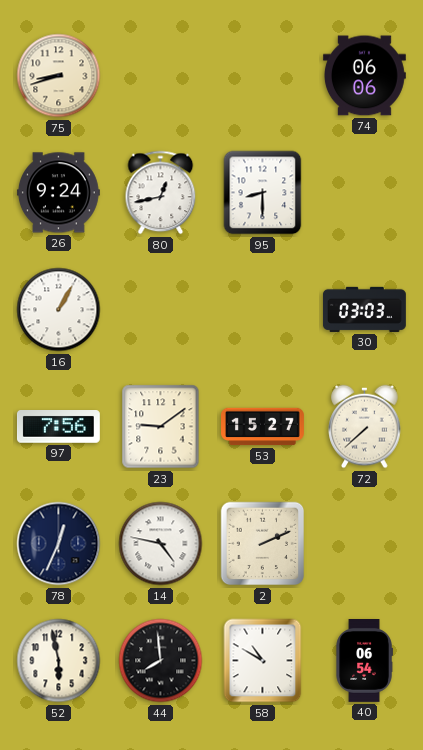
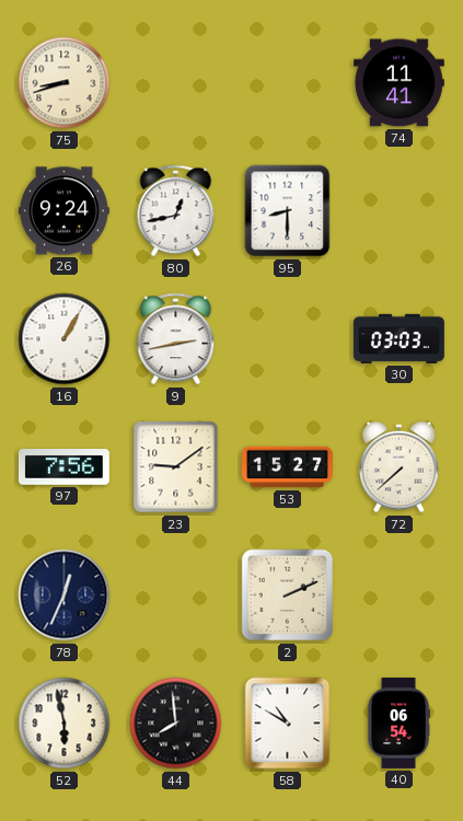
74: 06:06 -> 11:41
9: none -> 2:43
14: 4:47 -> none
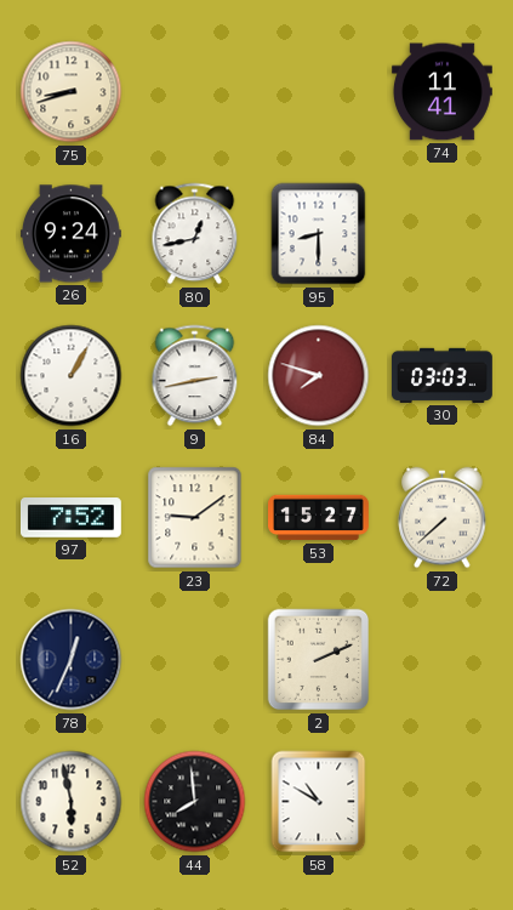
84: none -> 7:48
97: 7:56 -> 7:52
40: 06:54 -> none
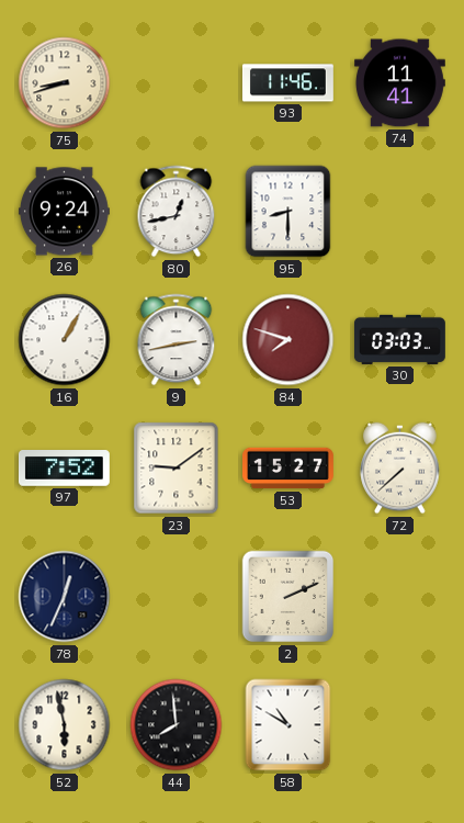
93: none -> 11:46
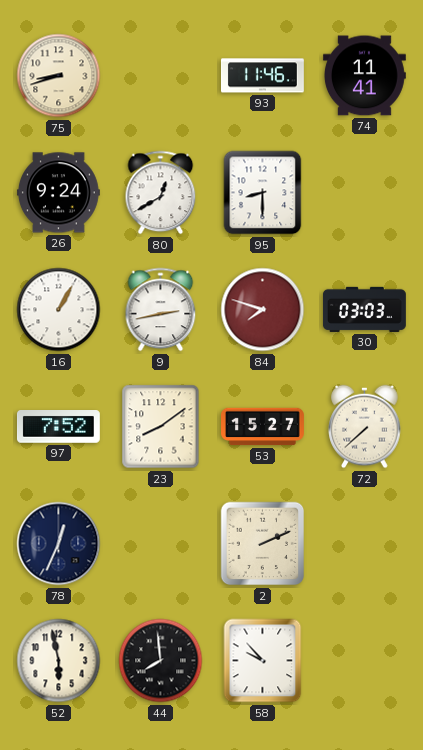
80: 12:43 -> 12:40
23: 9:09 -> 8:09
58: 10:50 -> 9:53
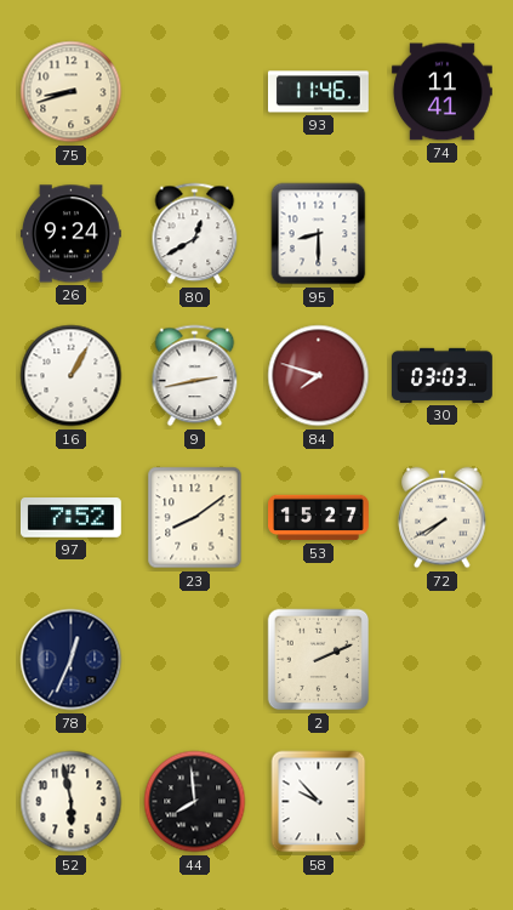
72: 7:38 -> 7:40
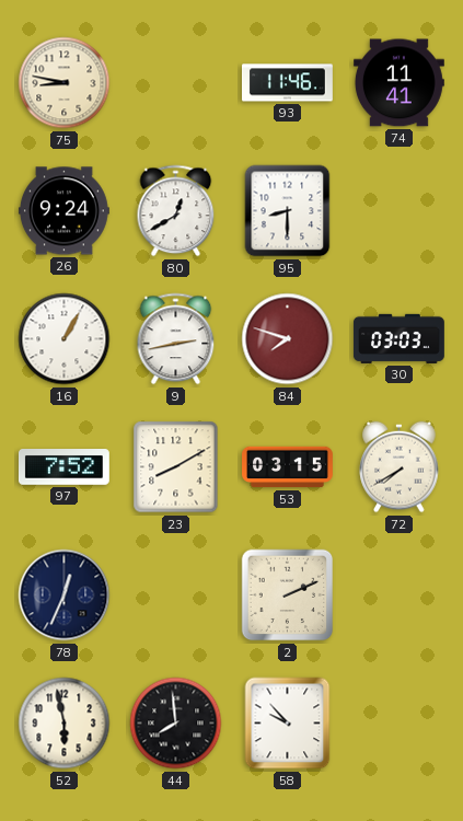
75: 8:42 -> 8:47
23: 8:09 -> 8:10
53: 15:27 -> 03:15
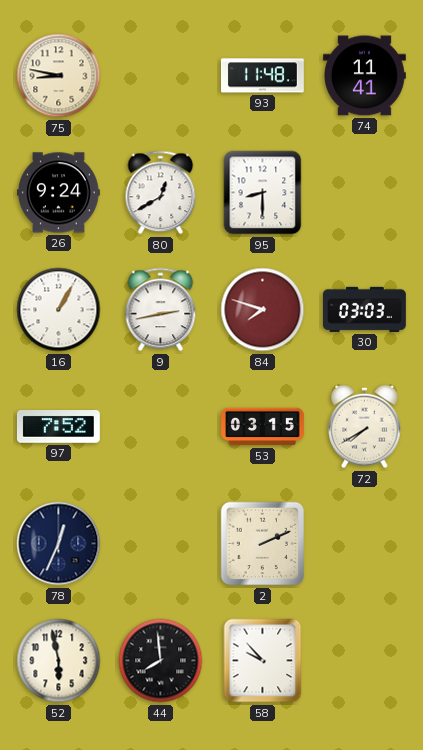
93: 11:46 -> 11:48
23: 8:10 -> none
